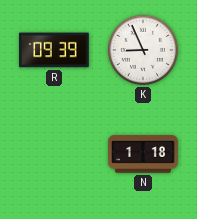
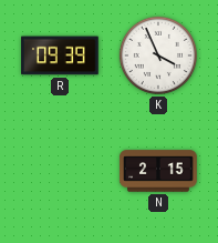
K: 8:56 -> 3:56
N: 1:18 -> 2:15
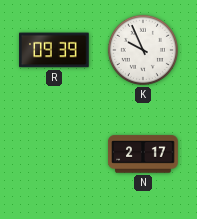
K: 3:56 -> 9:56
N: 2:15 -> 2:17
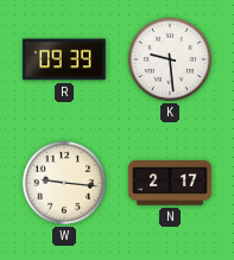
K: 9:56 -> 9:29
W: none -> 9:16
